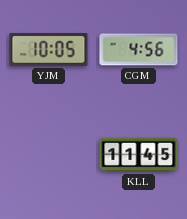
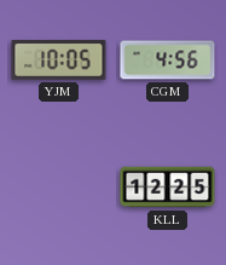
KLL: 11:45 -> 12:25
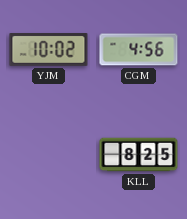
YJM: 10:05 -> 10:02
KLL: 12:25 -> 8:25
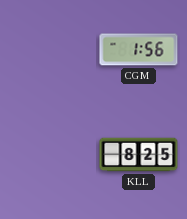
YJM: 10:02 -> none
CGM: 4:56 -> 1:56
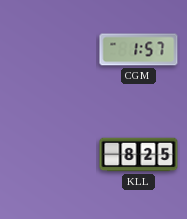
CGM: 1:56 -> 1:57
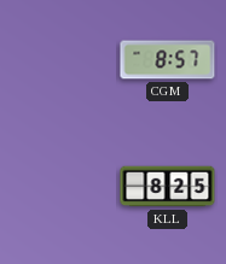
CGM: 1:57 -> 8:57
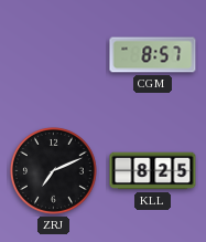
ZRJ: none -> 7:11
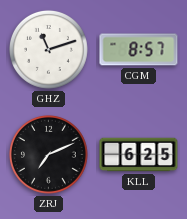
GHZ: none -> 11:12
KLL: 8:25 -> 6:25
